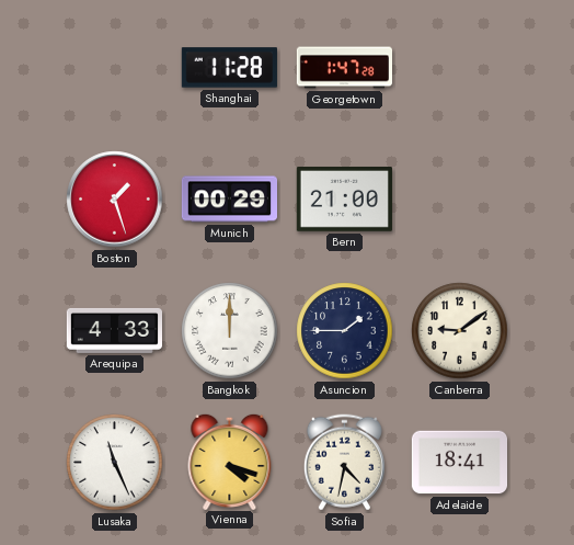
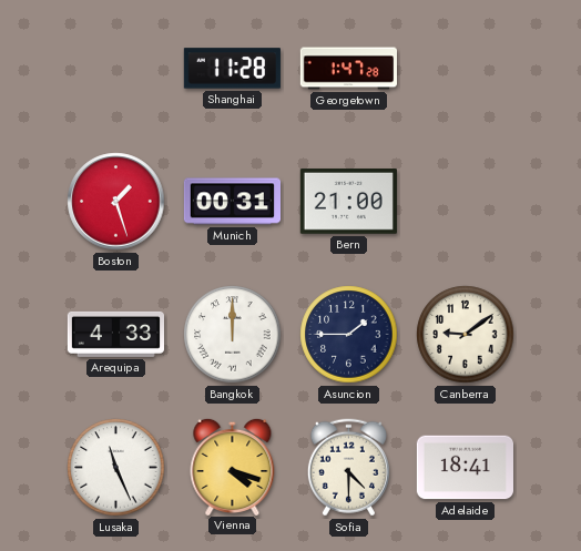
Munich: 00:29 -> 00:31
Sofia: 4:32 -> 4:30
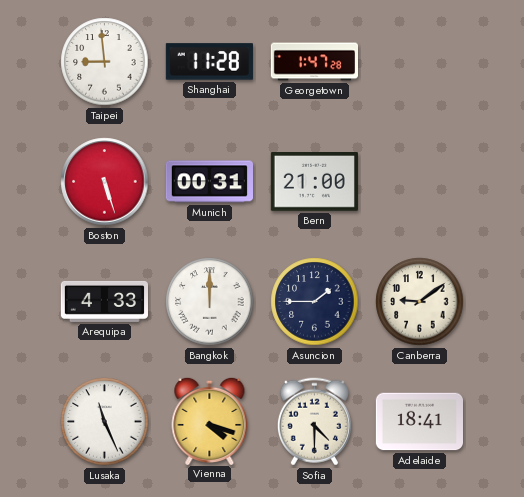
Taipei: none -> 8:59
Boston: 1:27 -> 5:27
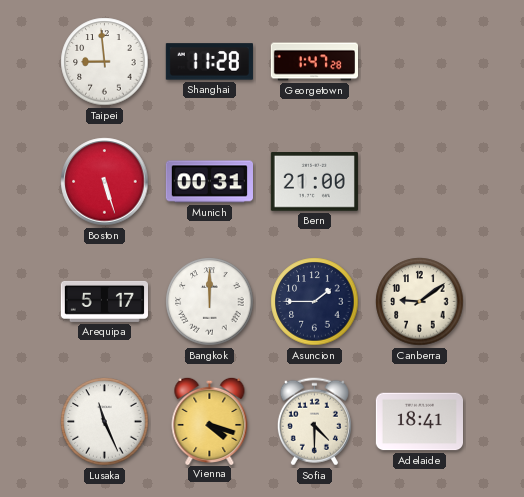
Arequipa: 4:33 -> 5:17
